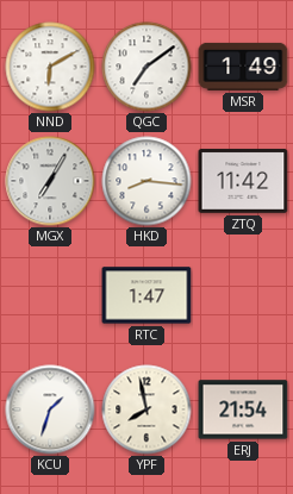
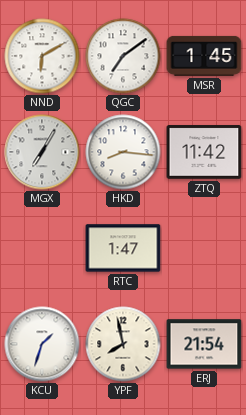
MSR: 1:49 -> 1:45
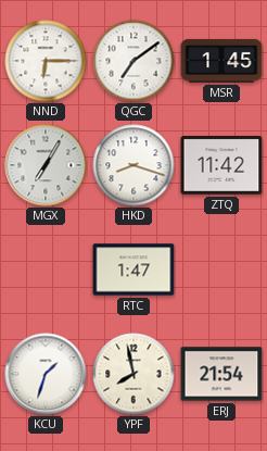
NND: 6:10 -> 6:15
HKD: 8:16 -> 8:18
